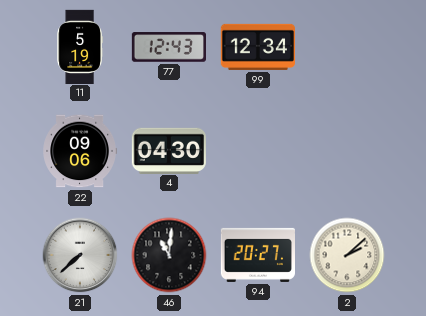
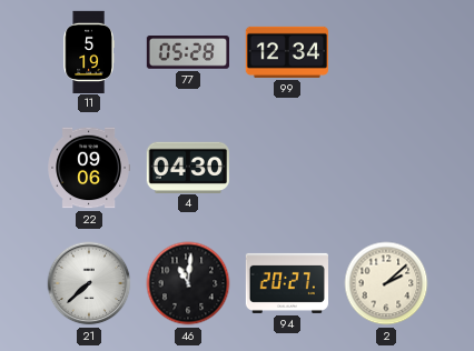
77: 12:43 -> 05:28
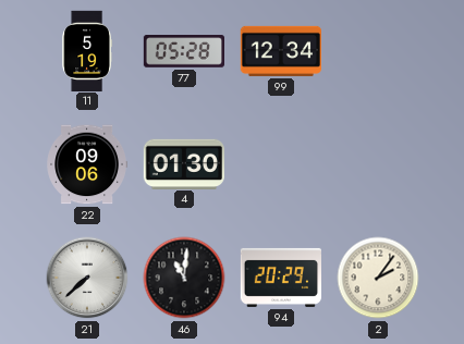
4: 04:30 -> 01:30
94: 20:27 -> 20:29
2: 2:08 -> 2:06
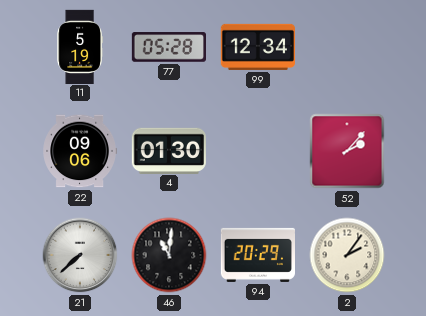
52: none -> 2:07
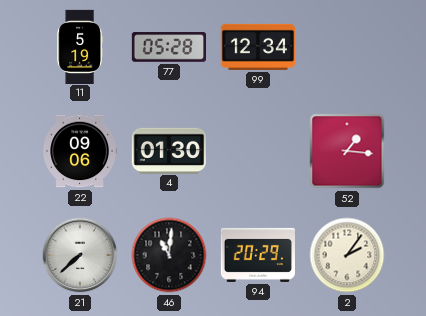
52: 2:07 -> 1:16
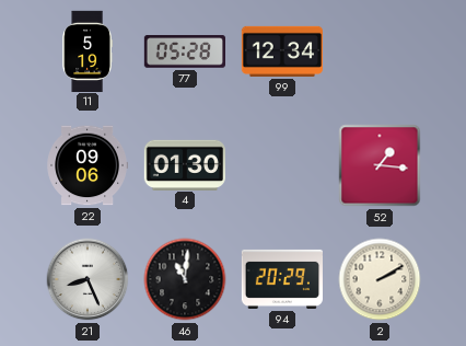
21: 7:38 -> 8:26
2: 2:06 -> 2:10
